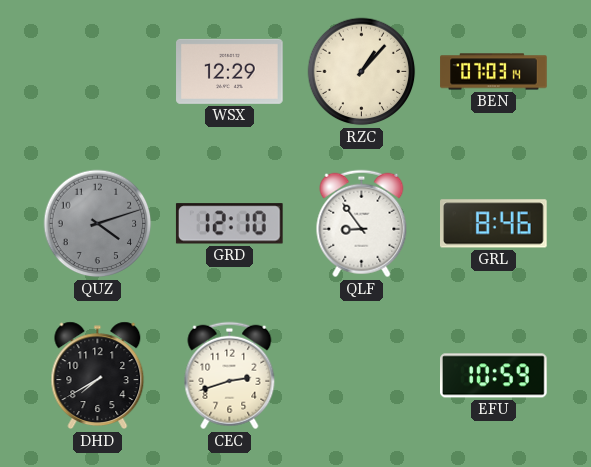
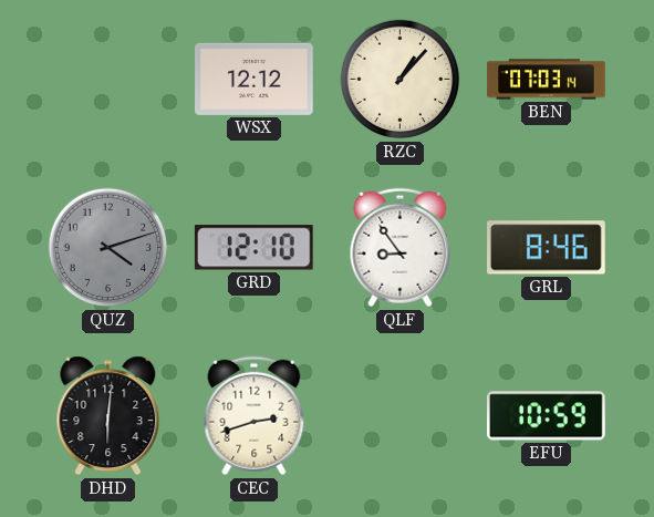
WSX: 12:29 -> 12:12
DHD: 7:40 -> 6:01
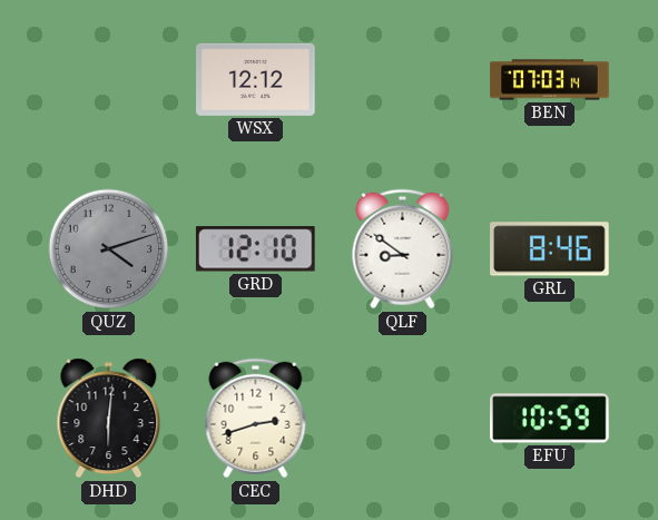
RZC: 1:07 -> none
QLF: 8:54 -> 8:51
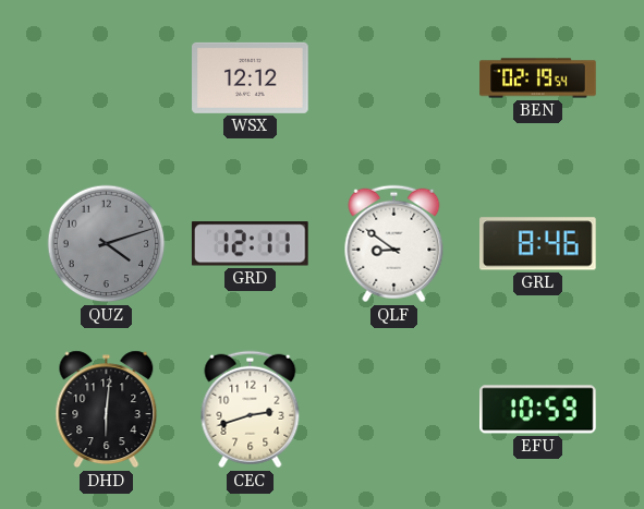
BEN: 07:03 -> 02:19
GRD: 12:10 -> 12:11
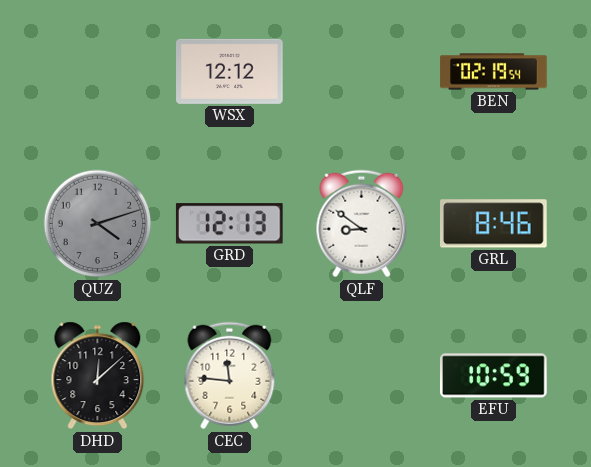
GRD: 12:11 -> 12:13
DHD: 6:01 -> 12:08
CEC: 2:42 -> 11:46
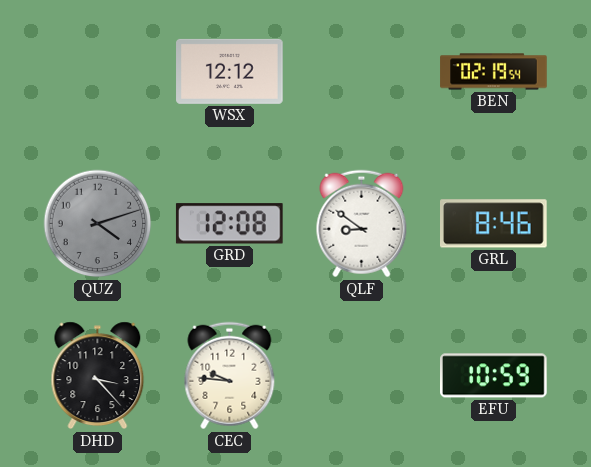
GRD: 12:13 -> 12:08
DHD: 12:08 -> 3:23
CEC: 11:46 -> 9:46
